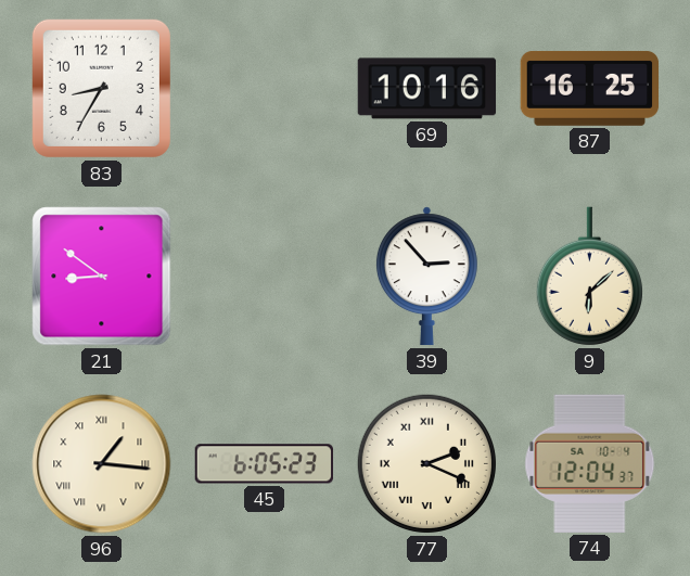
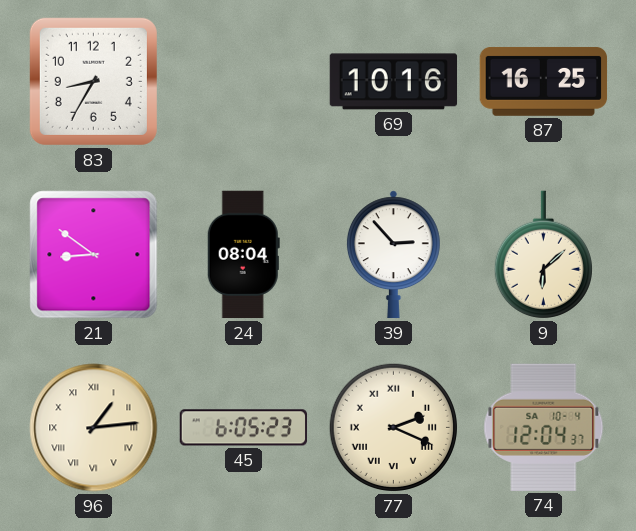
24: none -> 08:04
96: 1:16 -> 1:14
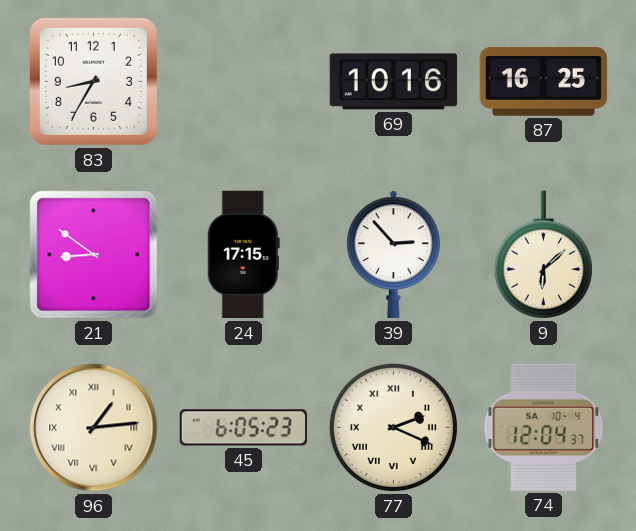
24: 08:04 -> 17:15
